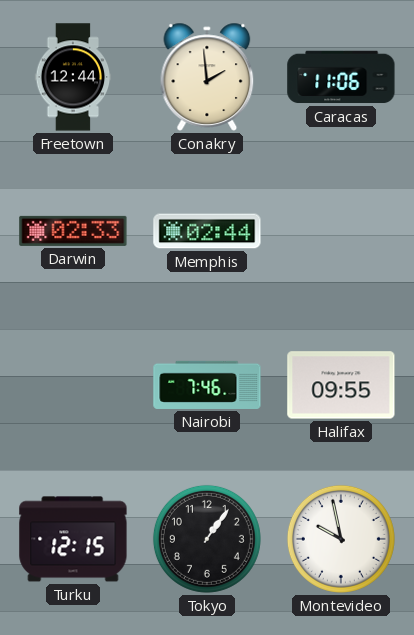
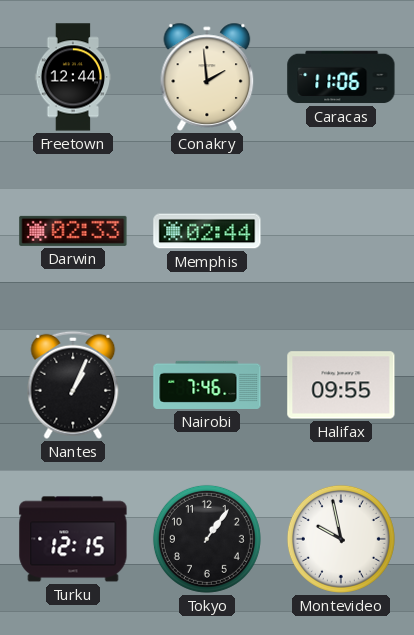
Nantes: none -> 1:04
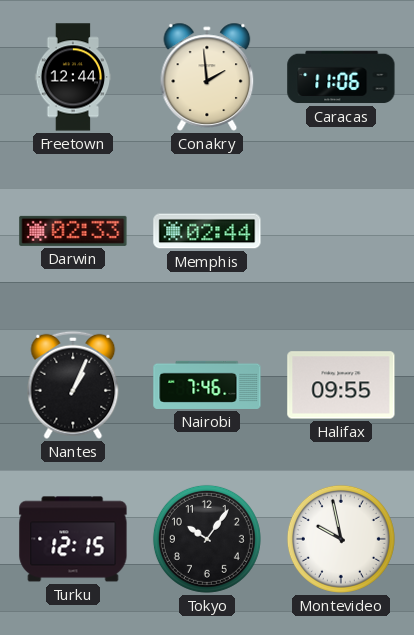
Tokyo: 1:06 -> 10:06
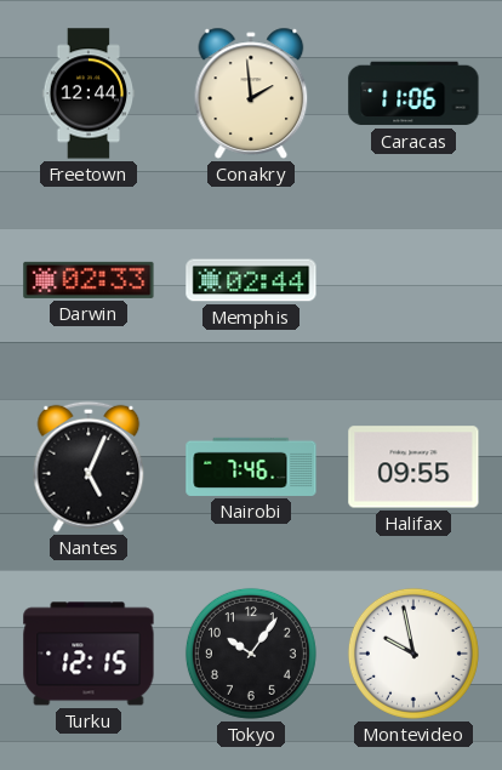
Nantes: 1:04 -> 5:04
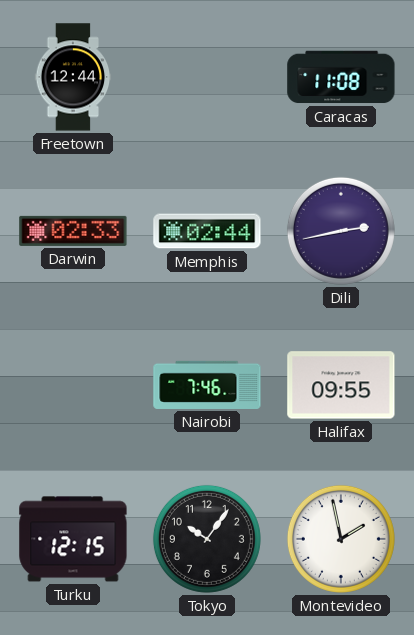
Conakry: 1:59 -> none
Caracas: 11:06 -> 11:08
Dili: none -> 2:43
Nantes: 5:04 -> none
Montevideo: 9:58 -> 1:58
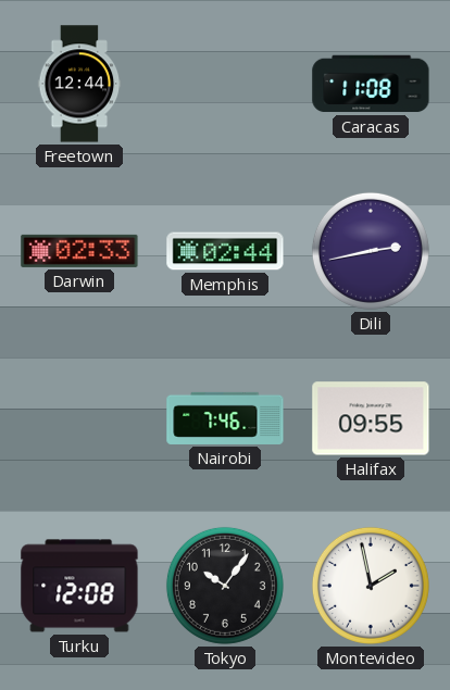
Turku: 12:15 -> 12:08
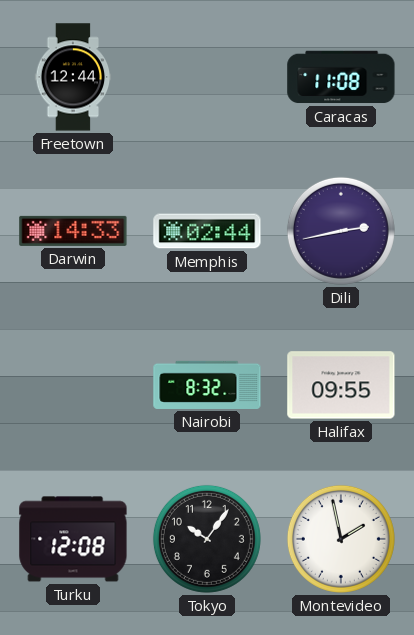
Darwin: 02:33 -> 14:33
Nairobi: 7:46 -> 8:32
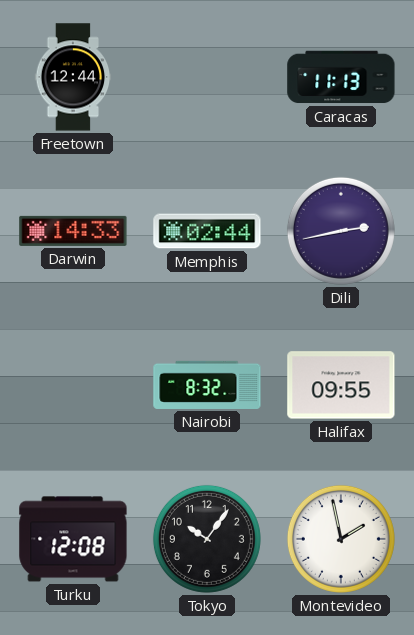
Caracas: 11:08 -> 11:13
